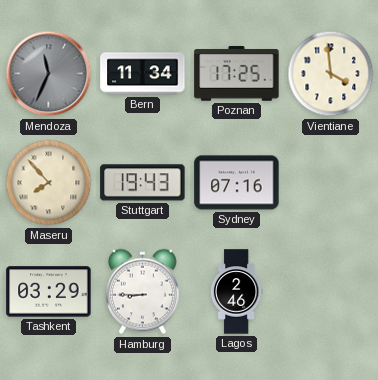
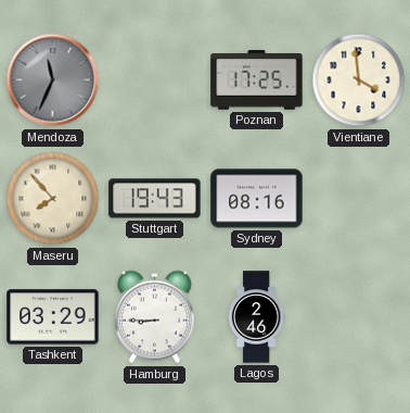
Bern: 11:34 -> none
Sydney: 07:16 -> 08:16
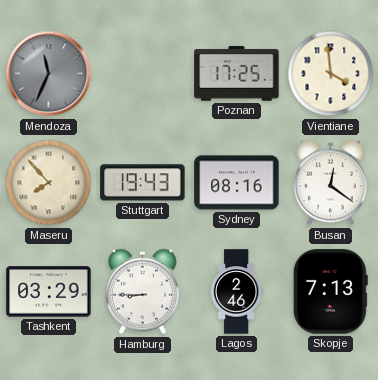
Busan: none -> 12:21
Skopje: none -> 7:13
